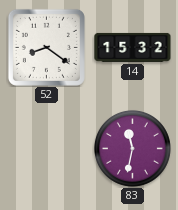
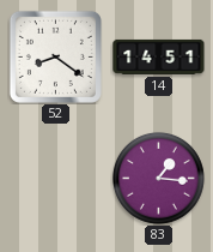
14: 15:32 -> 14:51
83: 11:32 -> 1:16
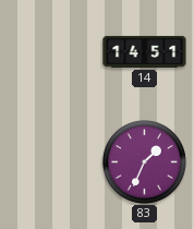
52: 8:21 -> none
83: 1:16 -> 1:34
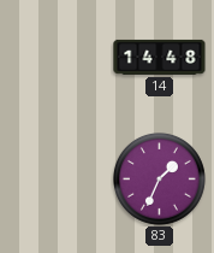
14: 14:51 -> 14:48
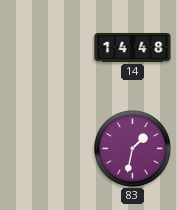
83: 1:34 -> 1:32
